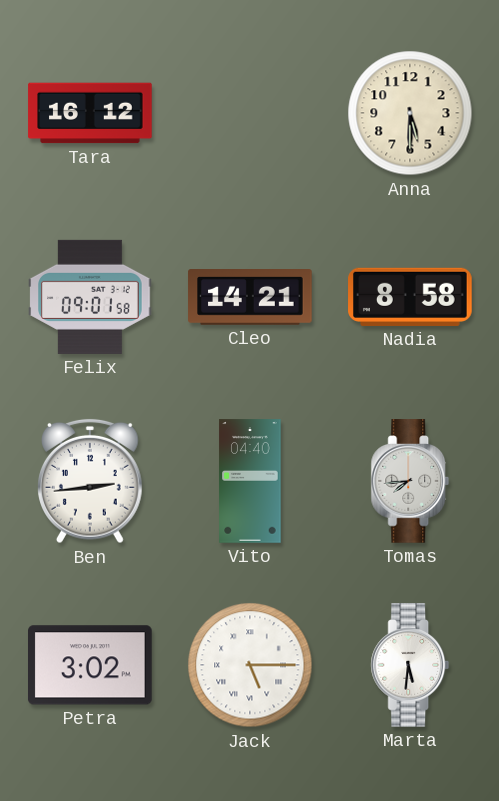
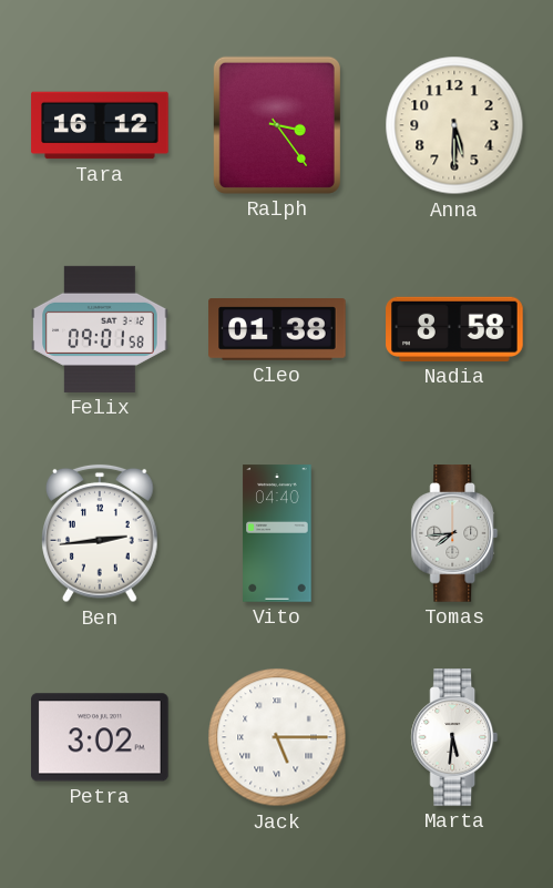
Ralph: none -> 3:24
Cleo: 14:21 -> 01:38
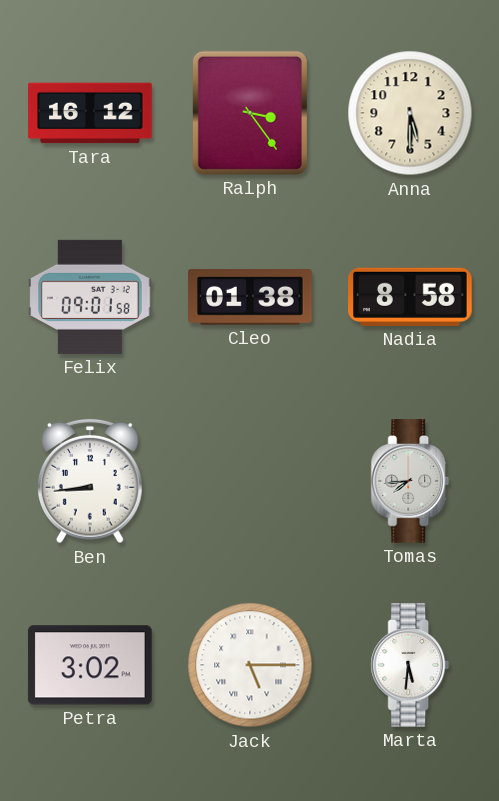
Ben: 2:44 -> 8:44
Vito: 04:40 -> none
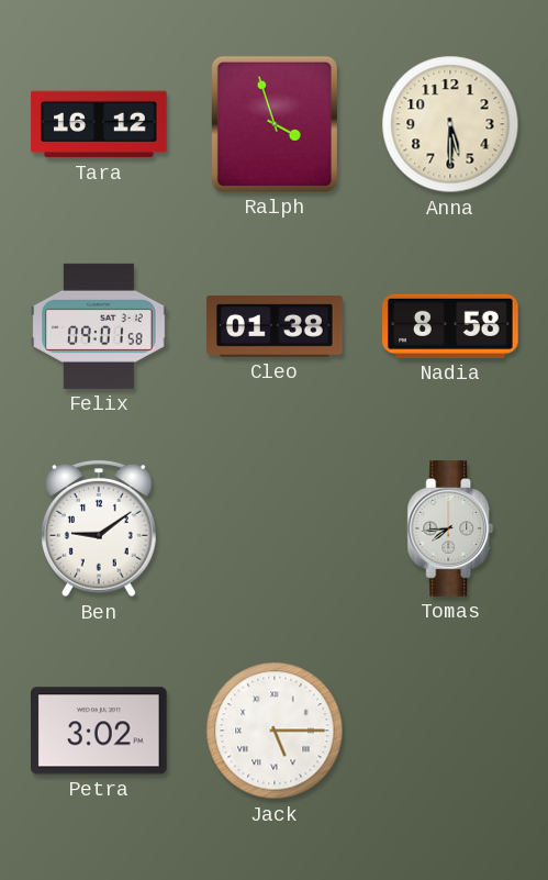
Ralph: 3:24 -> 3:57
Ben: 8:44 -> 9:09
Marta: 5:31 -> none
